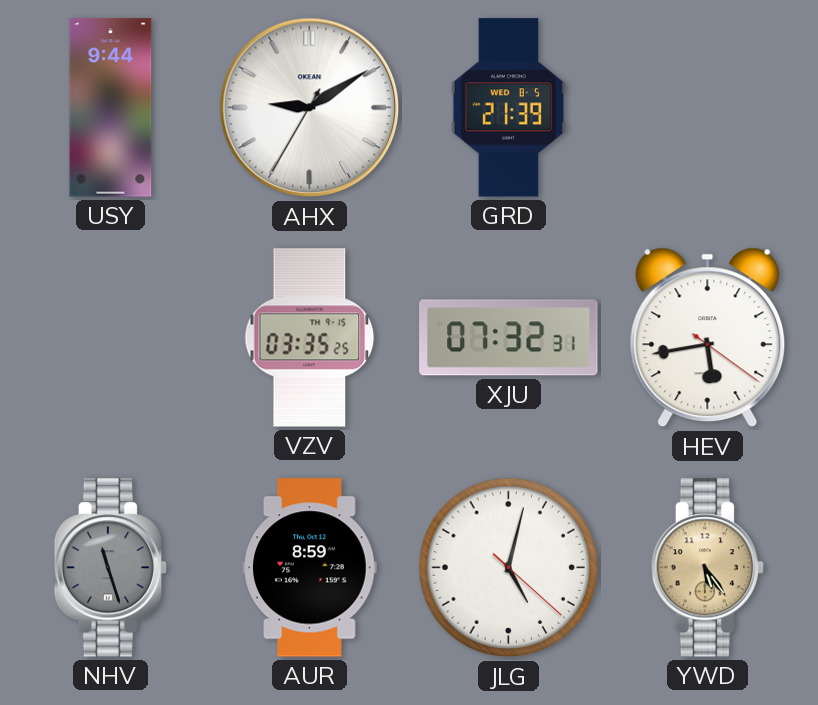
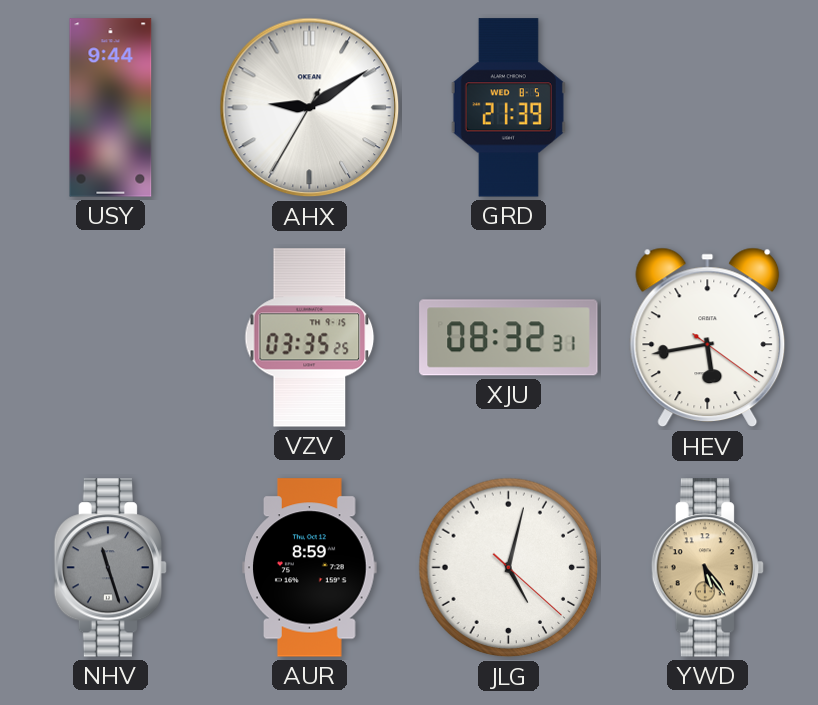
XJU: 07:32 -> 08:32
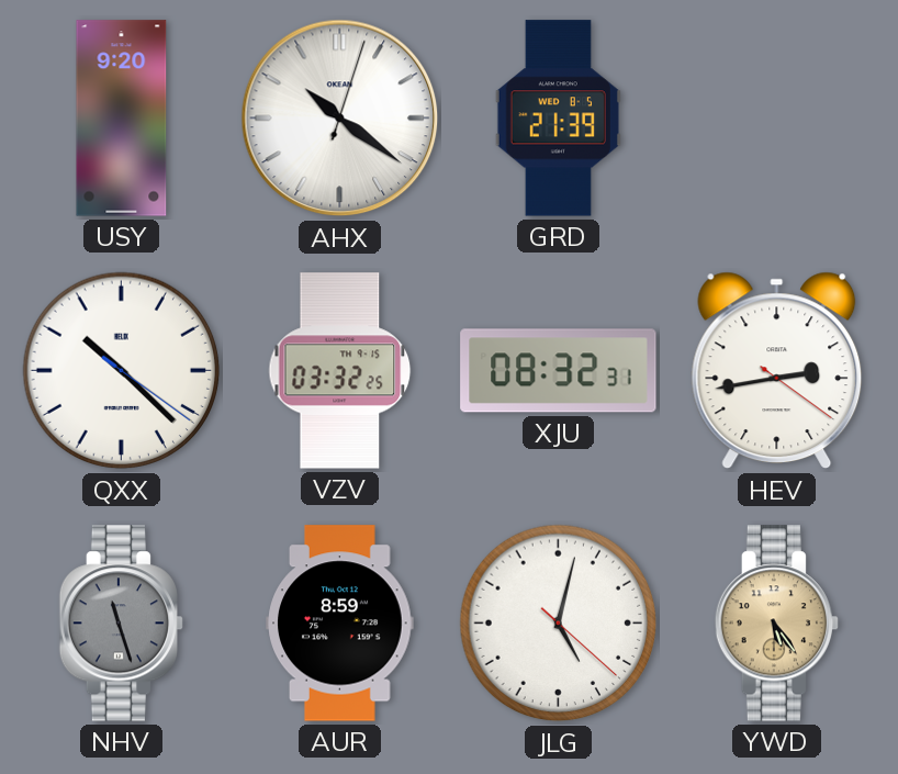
USY: 9:44 -> 9:20
AHX: 9:09 -> 10:21
QXX: none -> 10:22
VZV: 03:35 -> 03:32
HEV: 5:43 -> 2:43
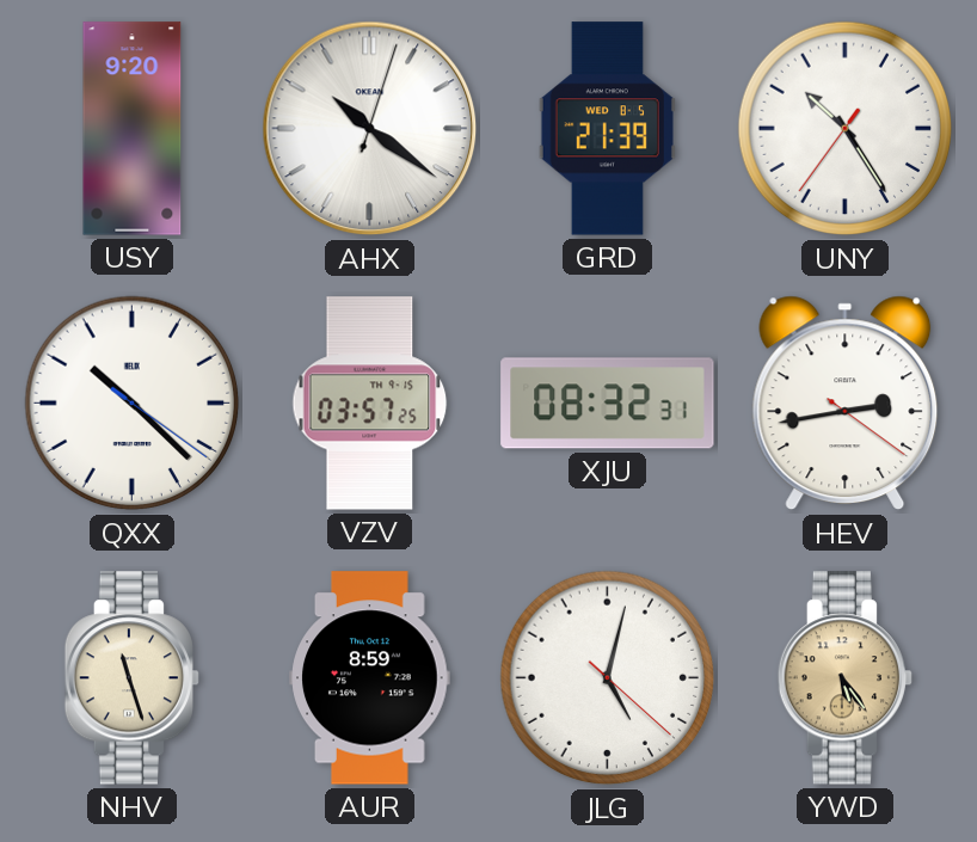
UNY: none -> 10:24
VZV: 03:32 -> 03:57
NHV dial: grey -> cream
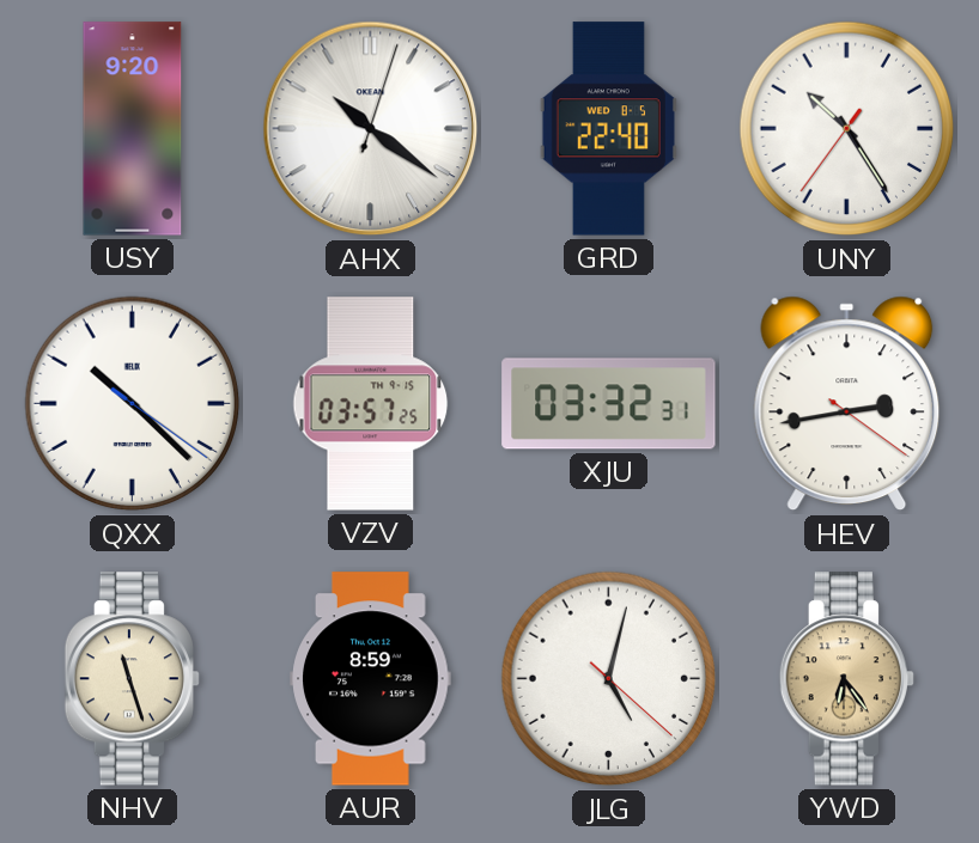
GRD: 21:39 -> 22:40
XJU: 08:32 -> 03:32
YWD: 5:24 -> 6:24
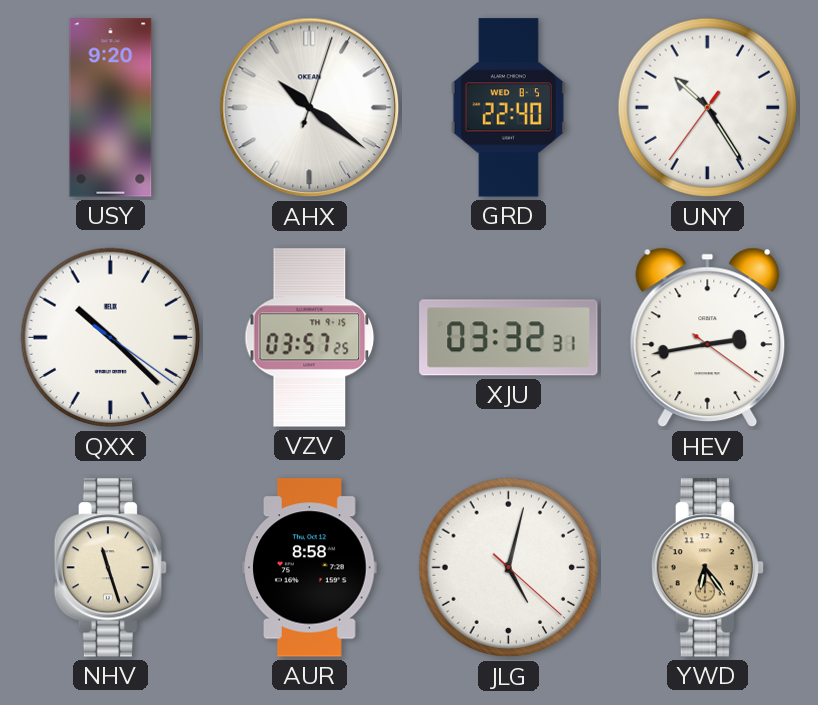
AUR: 8:59 -> 8:58
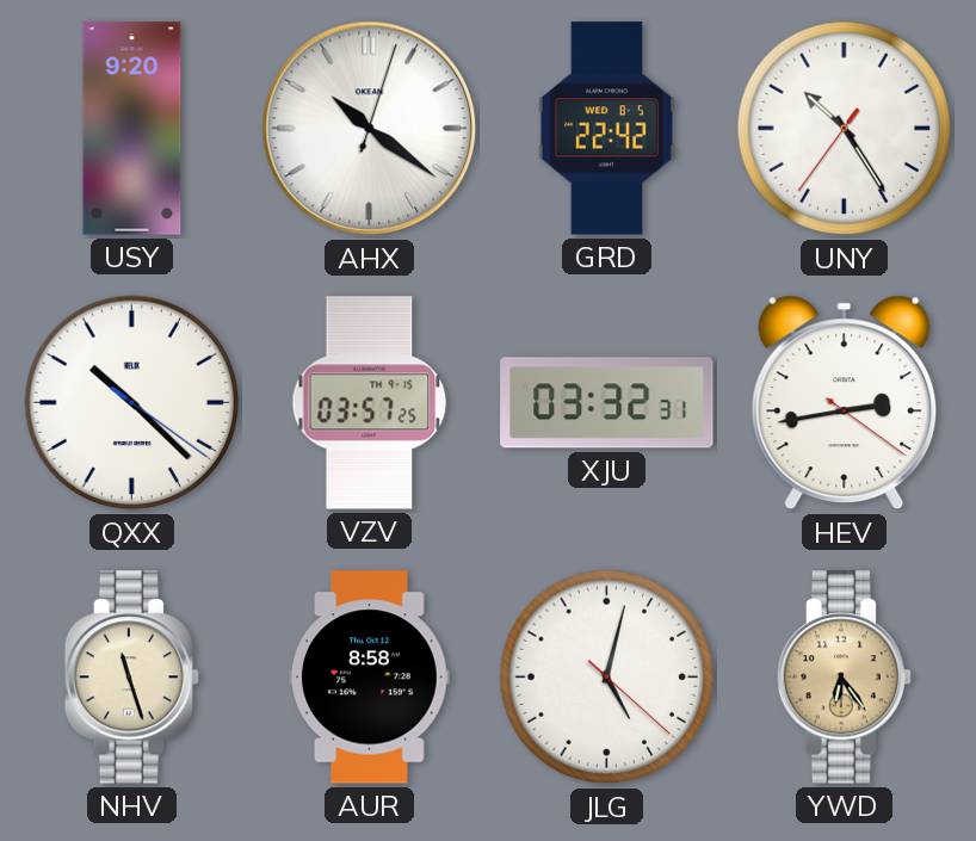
GRD: 22:40 -> 22:42
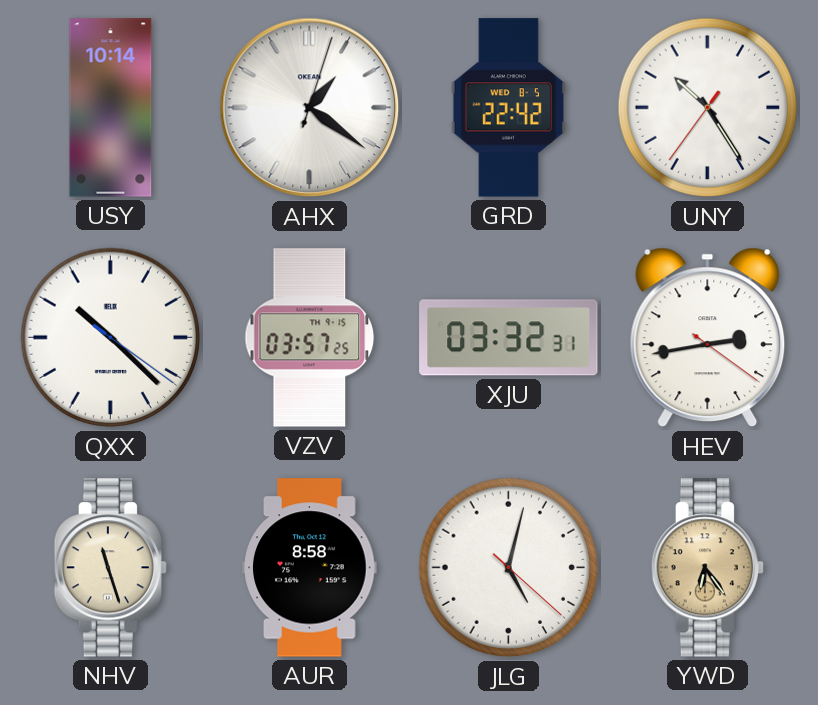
USY: 9:20 -> 10:14
AHX: 10:21 -> 1:21
